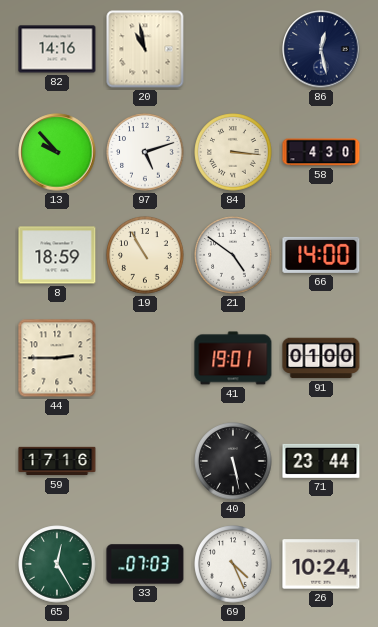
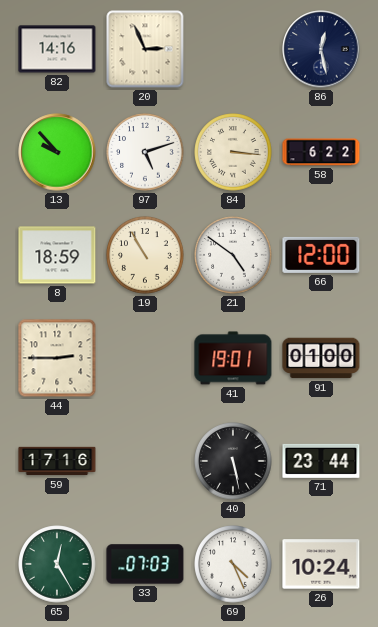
20: 10:58 -> 2:56
58: 4:30 -> 6:22
66: 14:00 -> 12:00
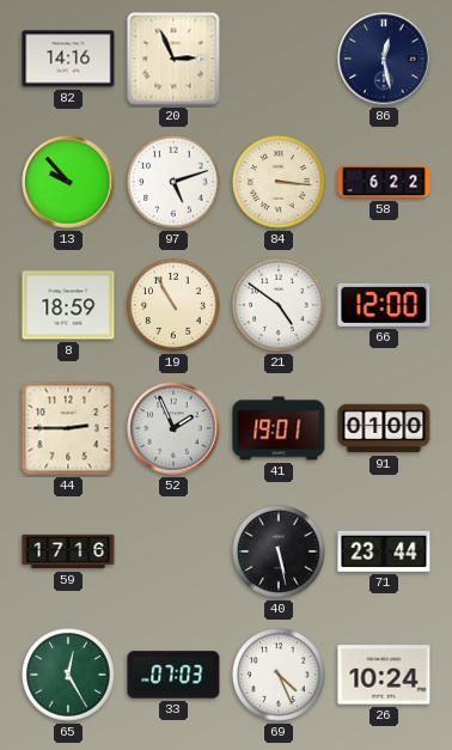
52: none -> 1:56
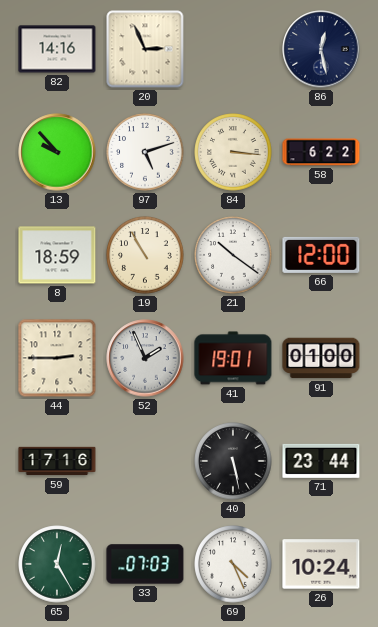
21: 4:51 -> 10:21
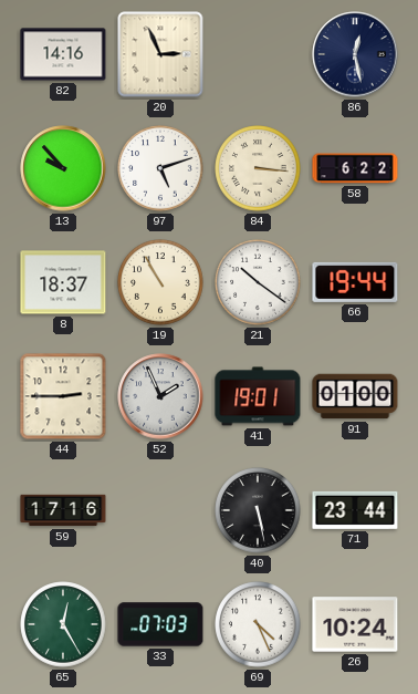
8: 18:59 -> 18:37
66: 12:00 -> 19:44
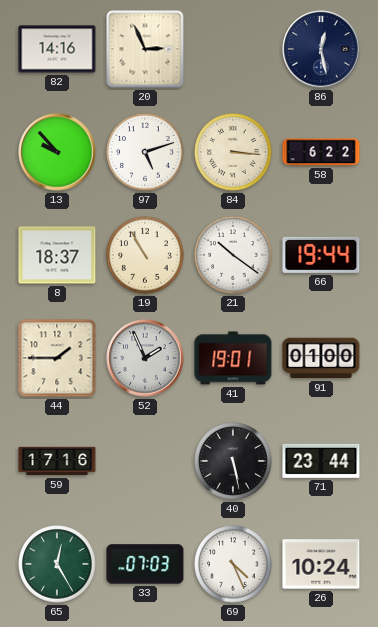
44: 2:45 -> 1:45
